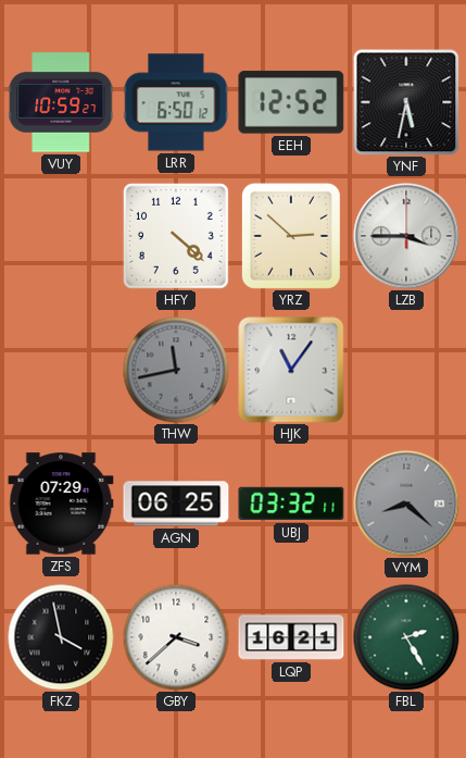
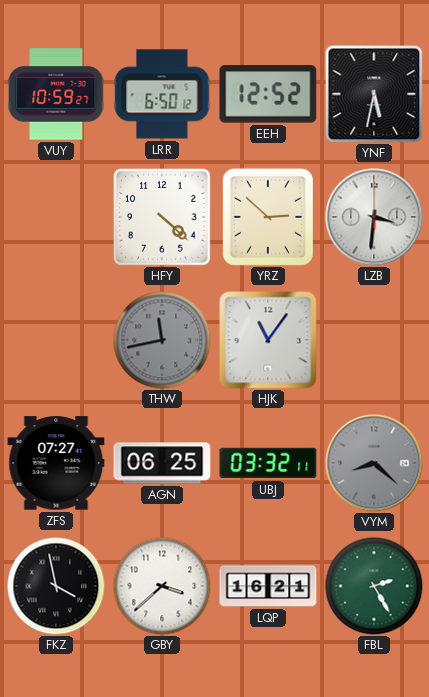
LZB: 3:45 -> 3:31
ZFS: 07:29 -> 07:27
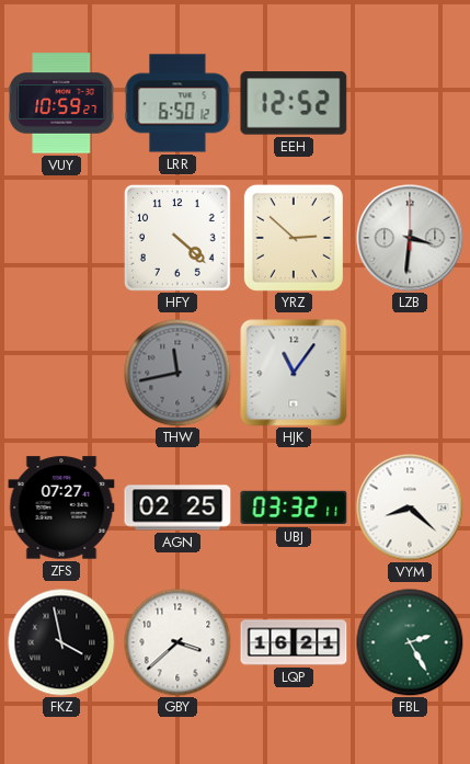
YNF: 5:32 -> none
AGN: 06:25 -> 02:25
VYM dial: grey -> white
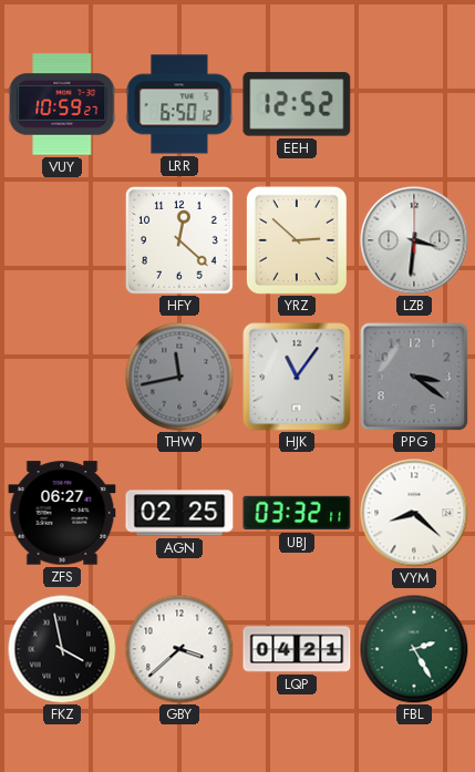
HFY: 4:22 -> 12:22
PPG: none -> 3:21
ZFS: 07:27 -> 06:27
LQP: 16:21 -> 04:21
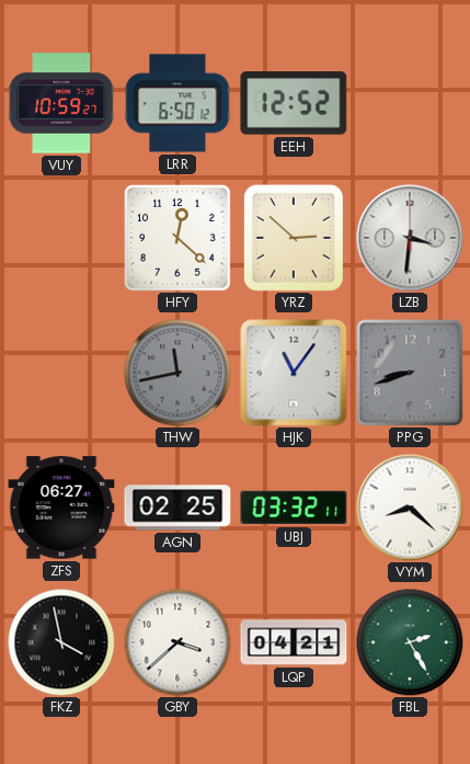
PPG: 3:21 -> 8:42
